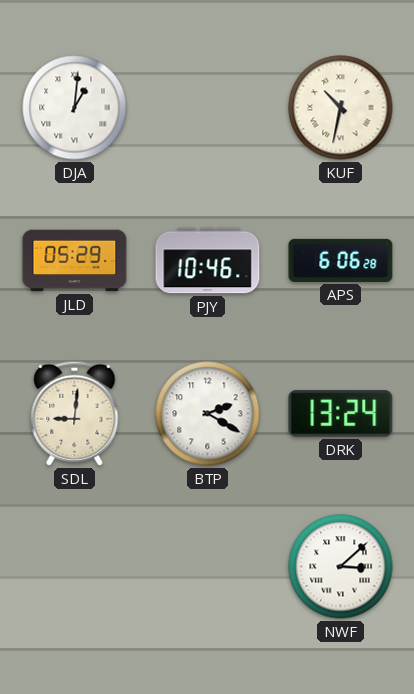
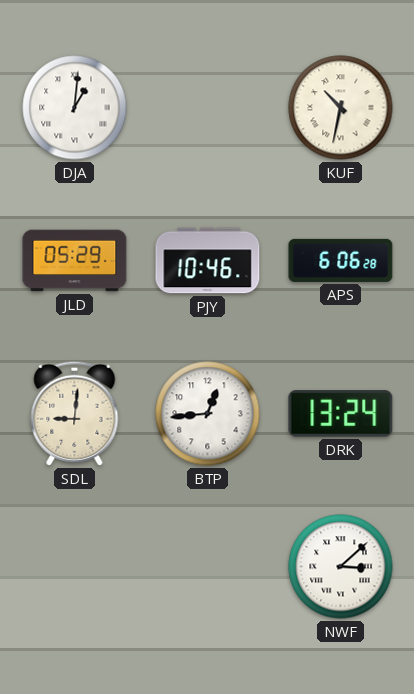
BTP: 2:20 -> 12:44
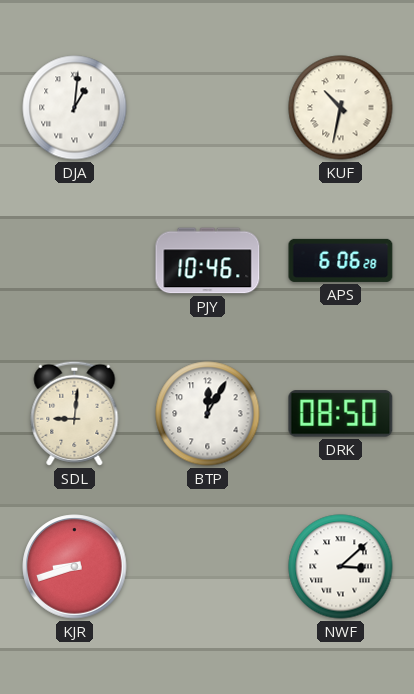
JLD: 05:29 -> none
BTP: 12:44 -> 12:05
DRK: 13:24 -> 08:50
KJR: none -> 8:42
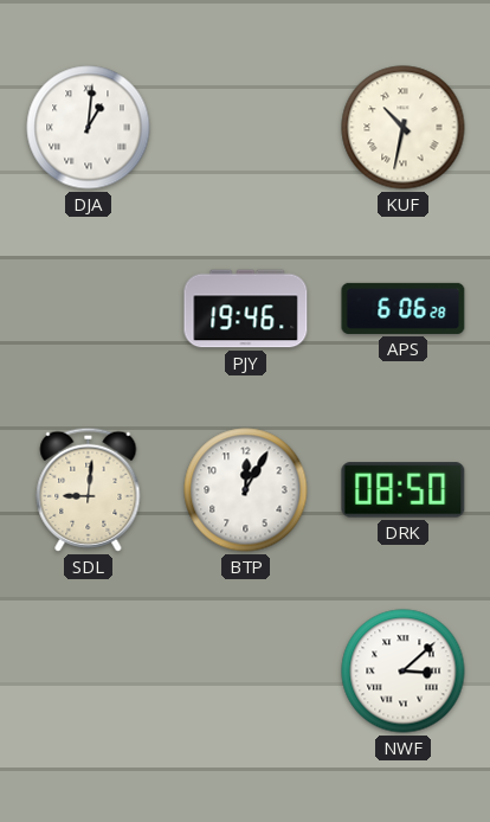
PJY: 10:46 -> 19:46
KJR: 8:42 -> none
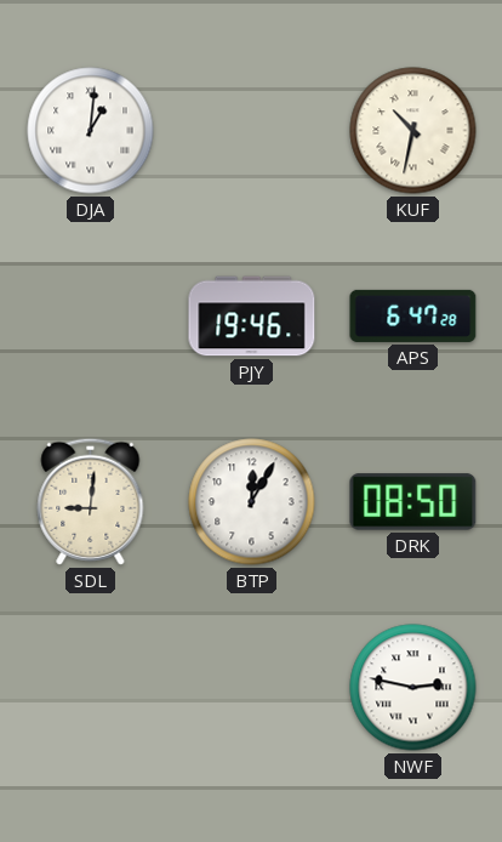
APS: 6:06 -> 6:47
NWF: 3:08 -> 2:47
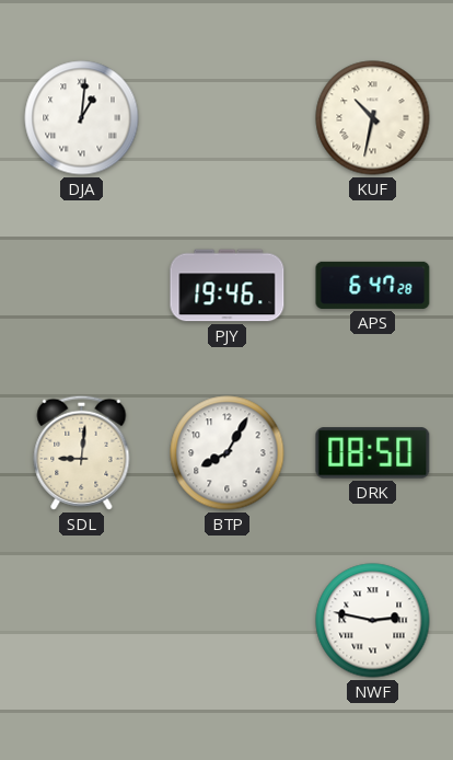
BTP: 12:05 -> 8:05
